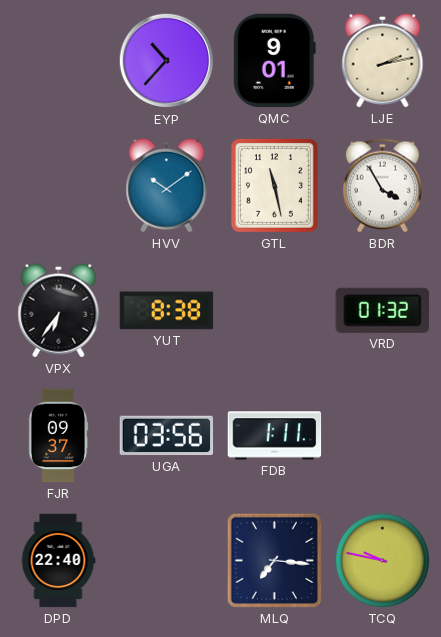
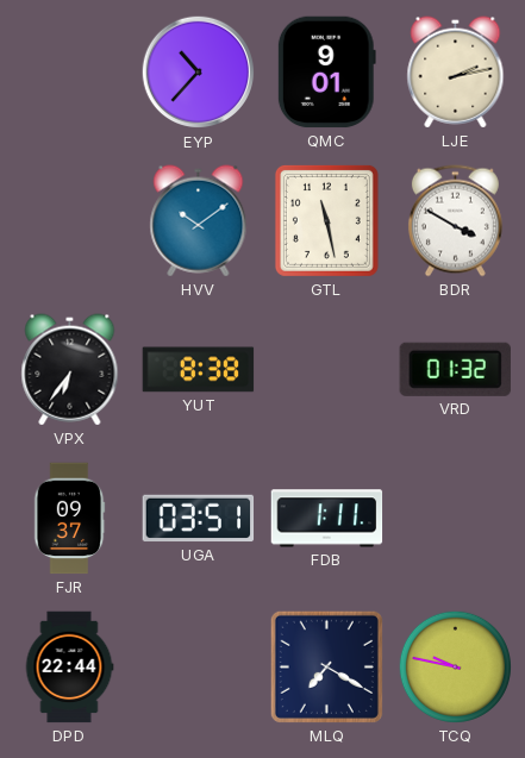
BDR: 3:55 -> 3:50
UGA: 03:56 -> 03:51
DPD: 22:40 -> 22:44
MLQ: 7:16 -> 7:20
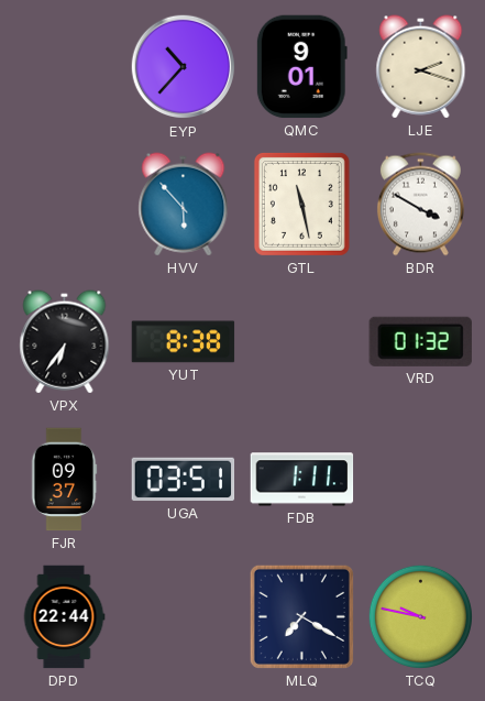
LJE: 2:13 -> 2:18
HVV: 10:09 -> 5:53
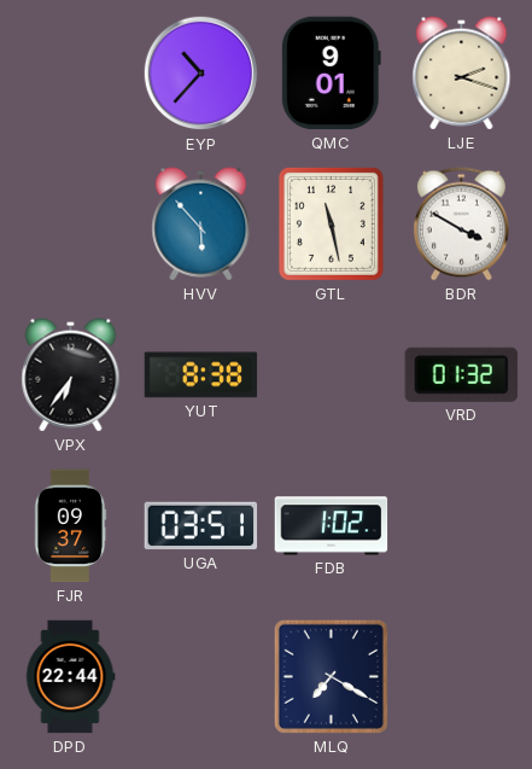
FDB: 1:11 -> 1:02
TCQ: 9:47 -> none
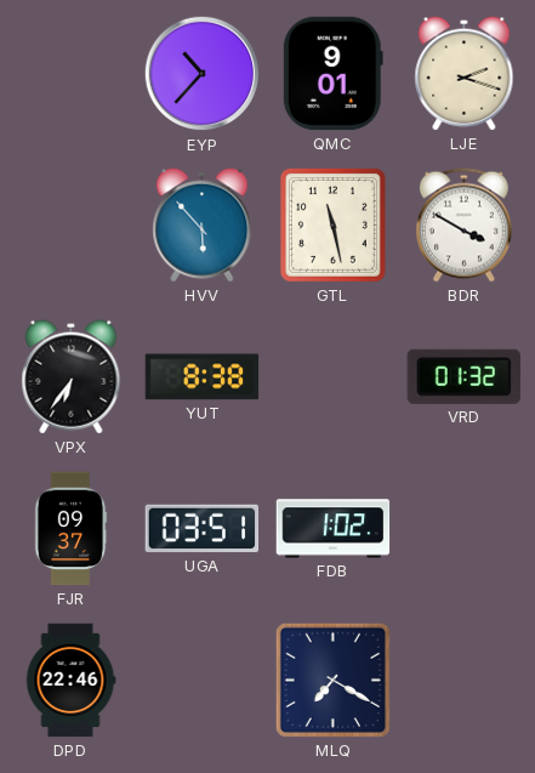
DPD: 22:44 -> 22:46
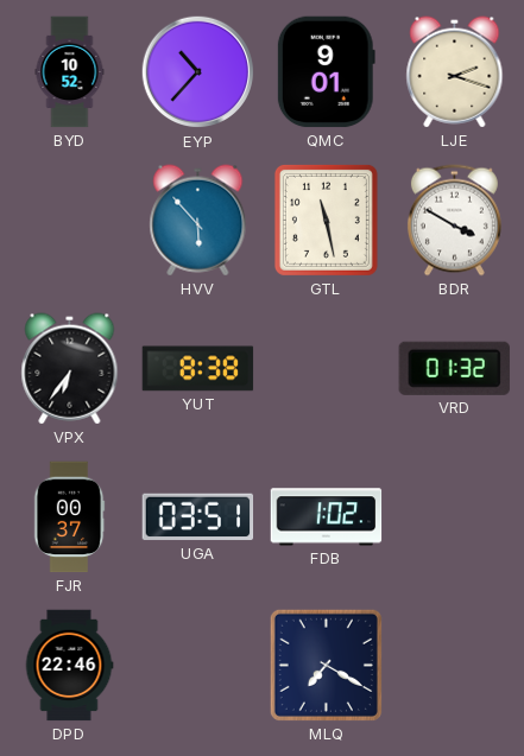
BYD: none -> 10:52
FJR: 09:37 -> 00:37
